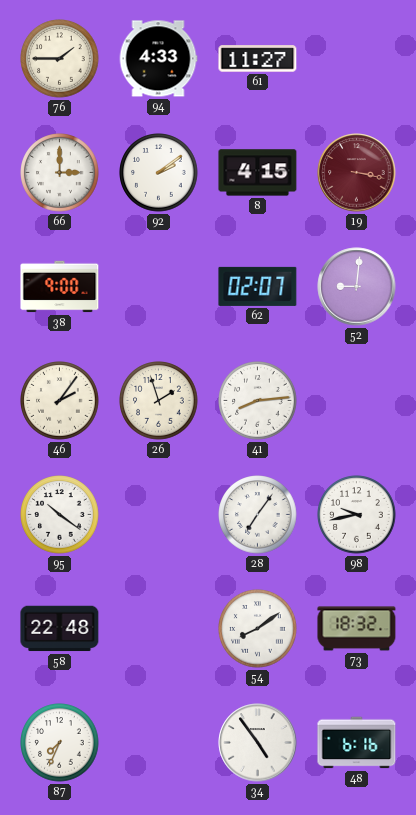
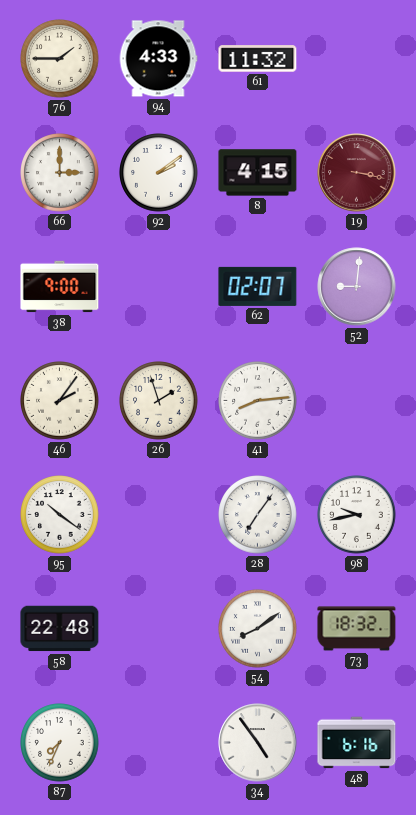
61: 11:27 -> 11:32
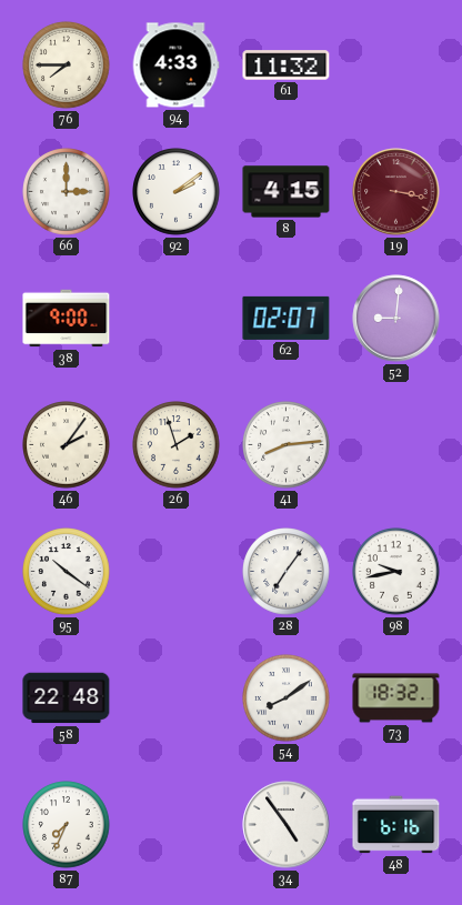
76: 1:45 -> 7:45
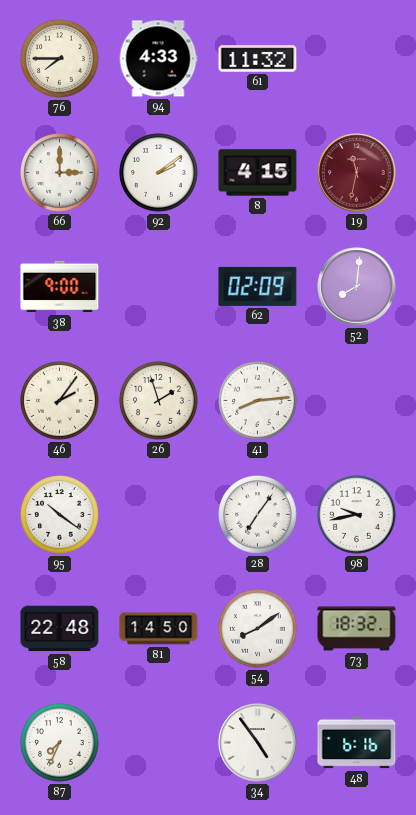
19: 3:17 -> 11:32
62: 02:07 -> 02:09
52: 9:01 -> 8:01
81: none -> 14:50
